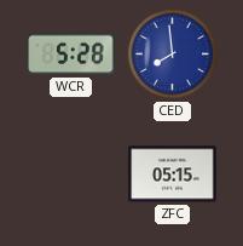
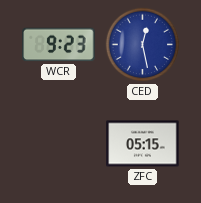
WCR: 5:28 -> 9:23
CED: 7:59 -> 12:28
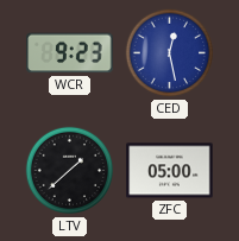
LTV: none -> 1:38
ZFC: 05:15 -> 05:00
